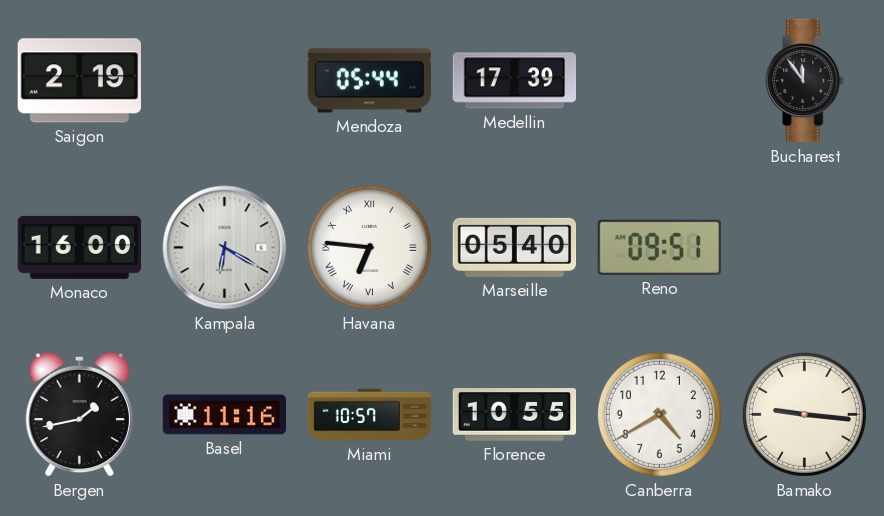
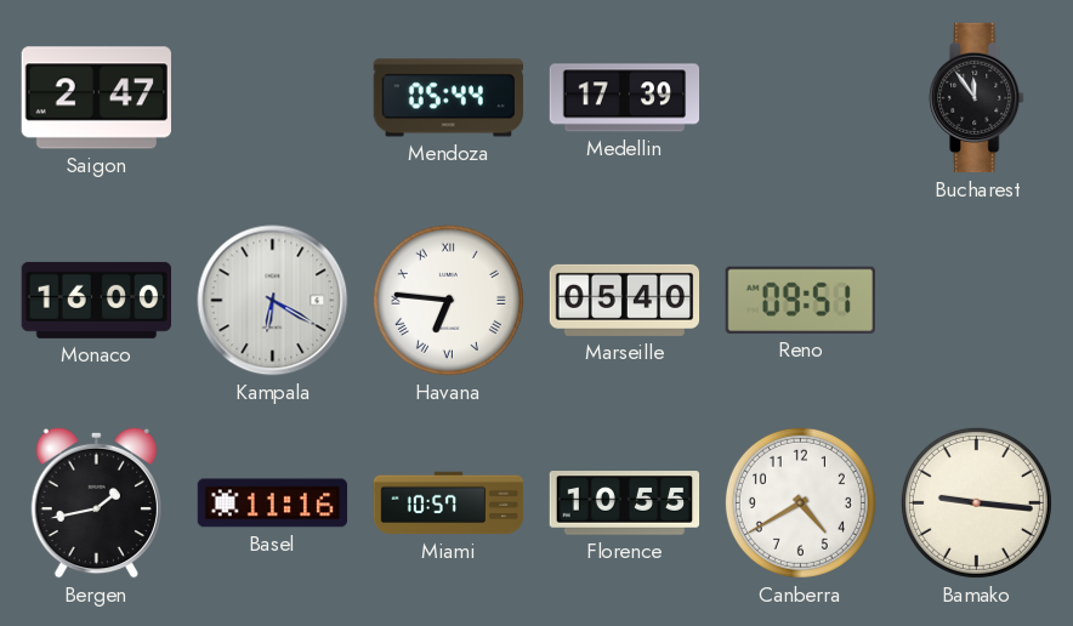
Saigon: 2:19 -> 2:47
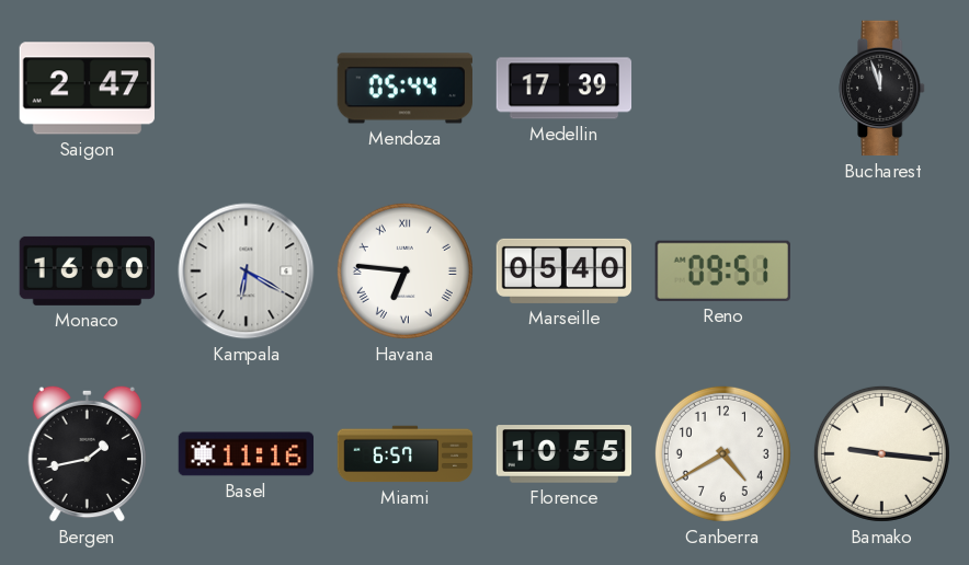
Bucharest: 11:54 -> 11:57
Miami: 10:57 -> 6:57
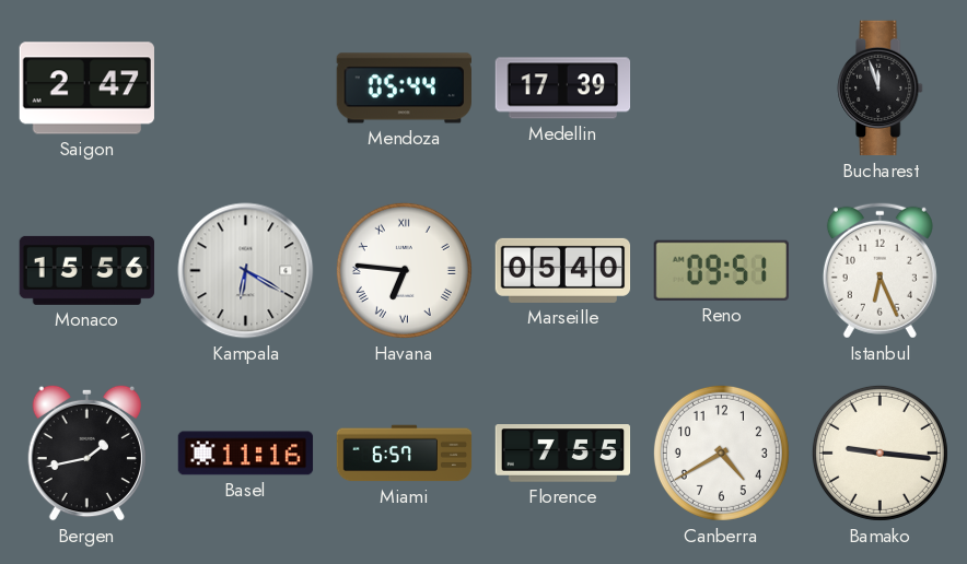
Monaco: 16:00 -> 15:56
Istanbul: none -> 6:26
Florence: 10:55 -> 7:55
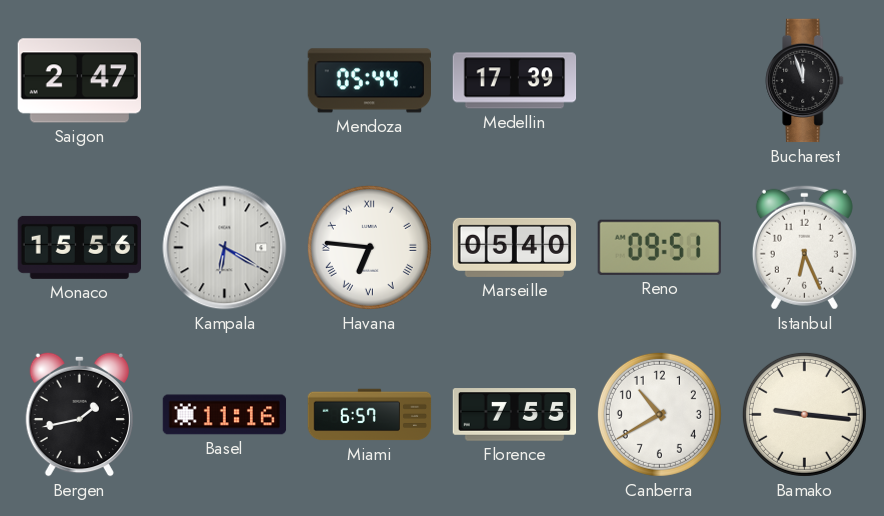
Canberra: 4:40 -> 10:40
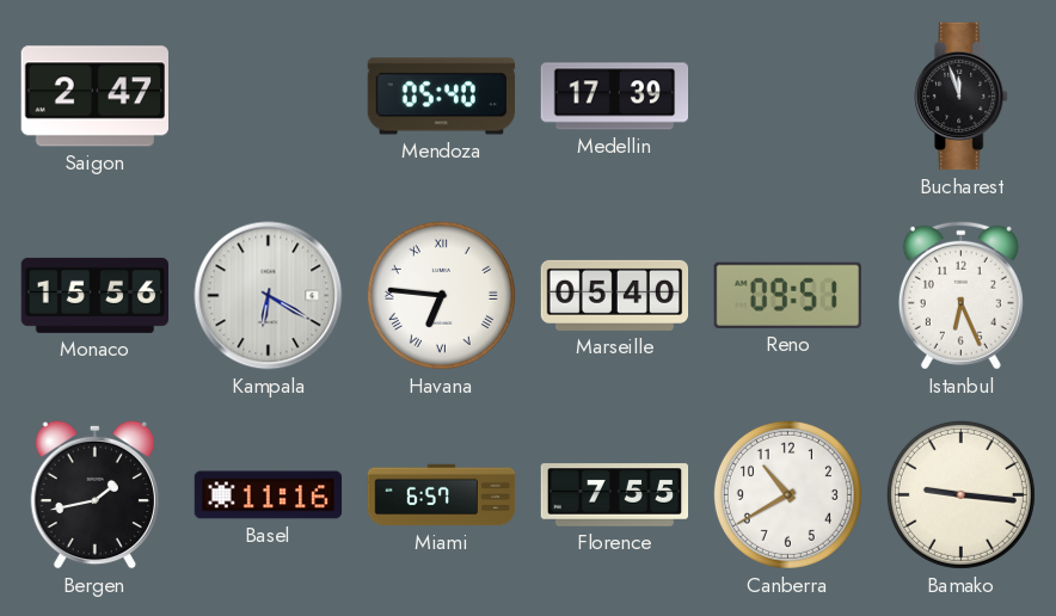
Mendoza: 05:44 -> 05:40
